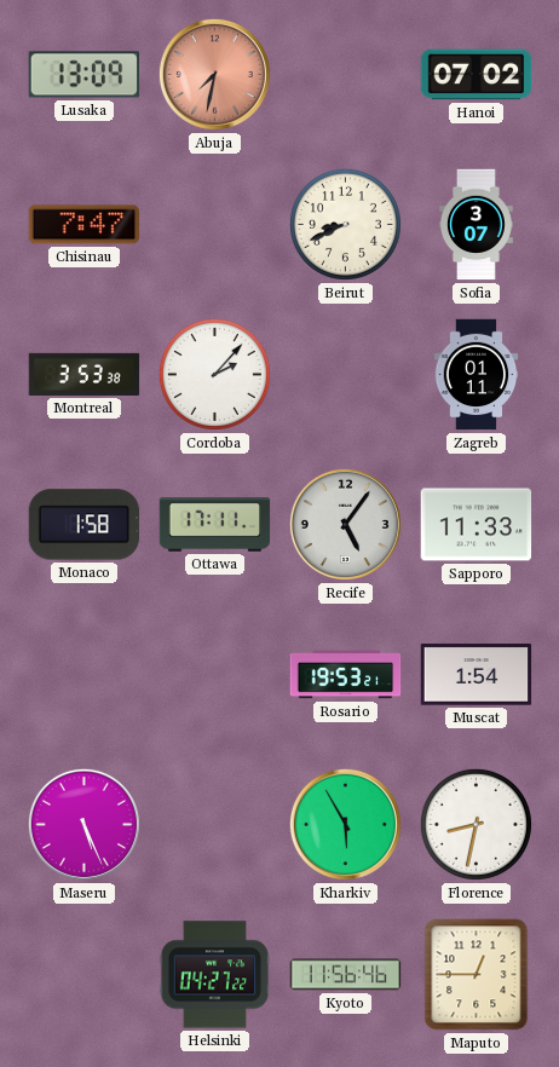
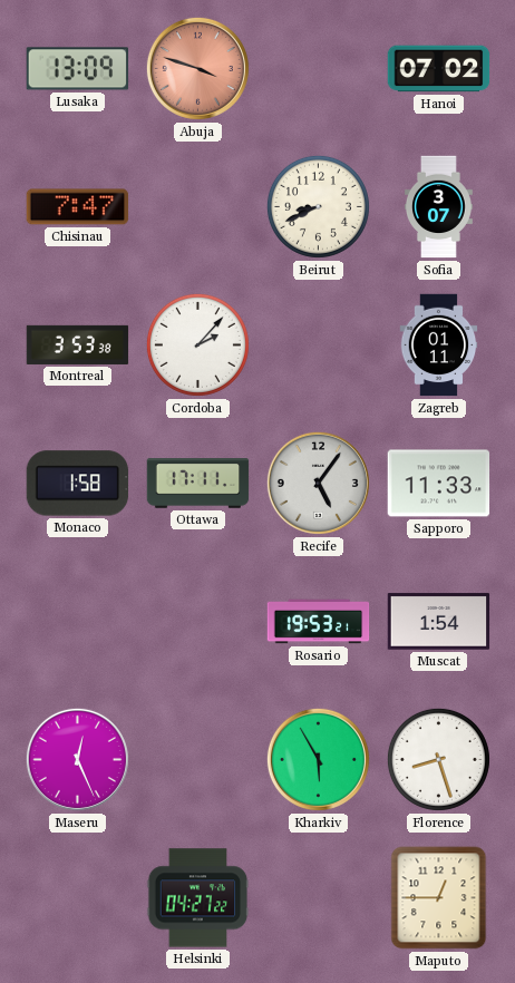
Abuja: 7:32 -> 3:48
Maseru: 5:26 -> 12:26
Florence: 8:32 -> 8:27
Kyoto: 11:56 -> none
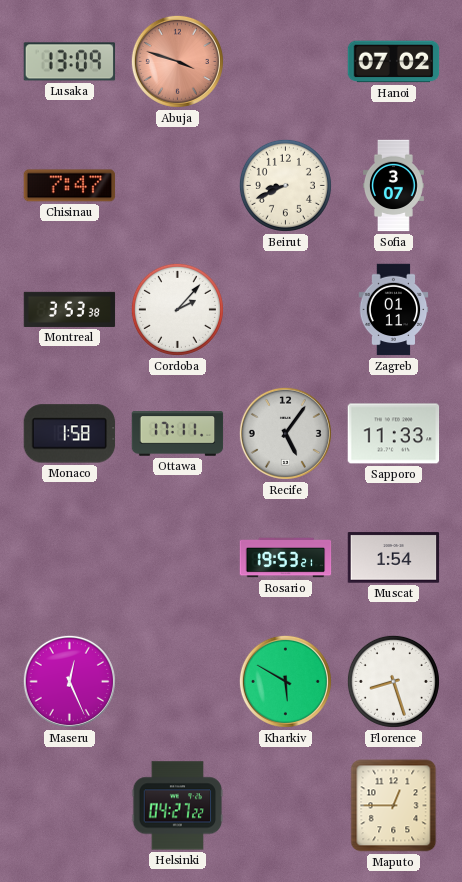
Kharkiv: 5:55 -> 5:50
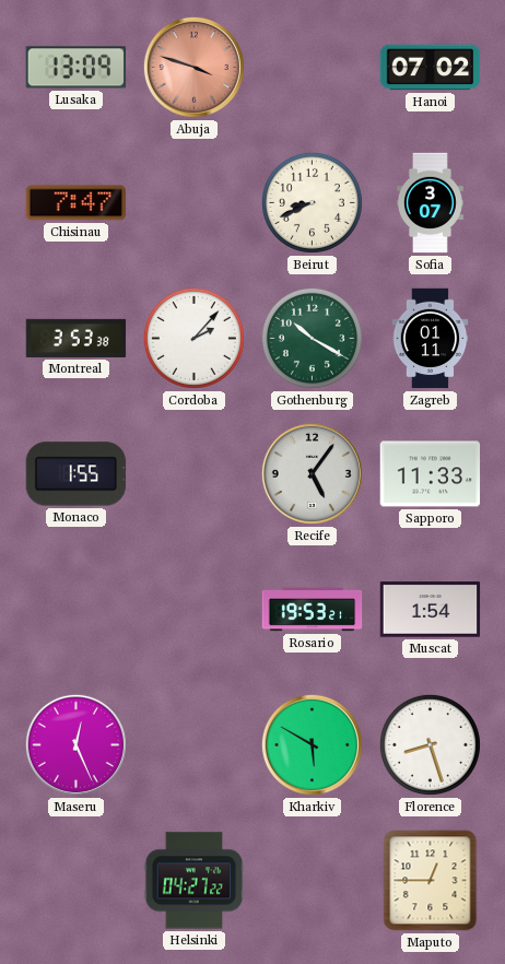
Gothenburg: none -> 10:20
Monaco: 1:58 -> 1:55
Ottawa: 17:11 -> none
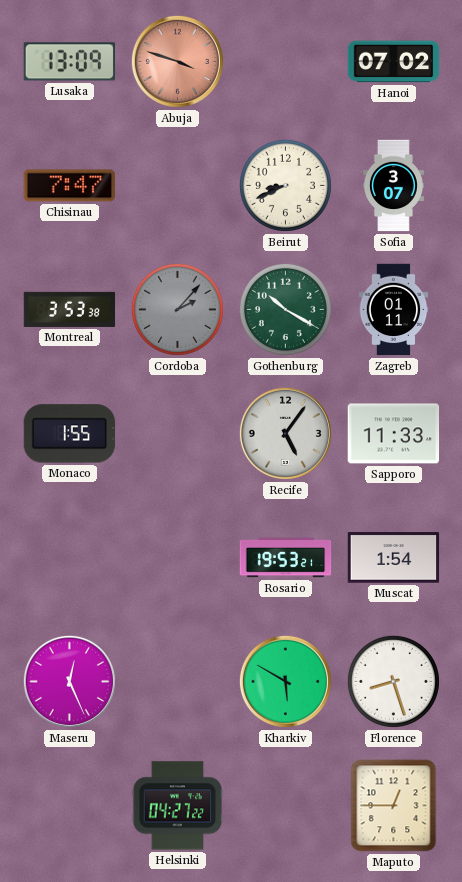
Cordoba dial: white -> grey
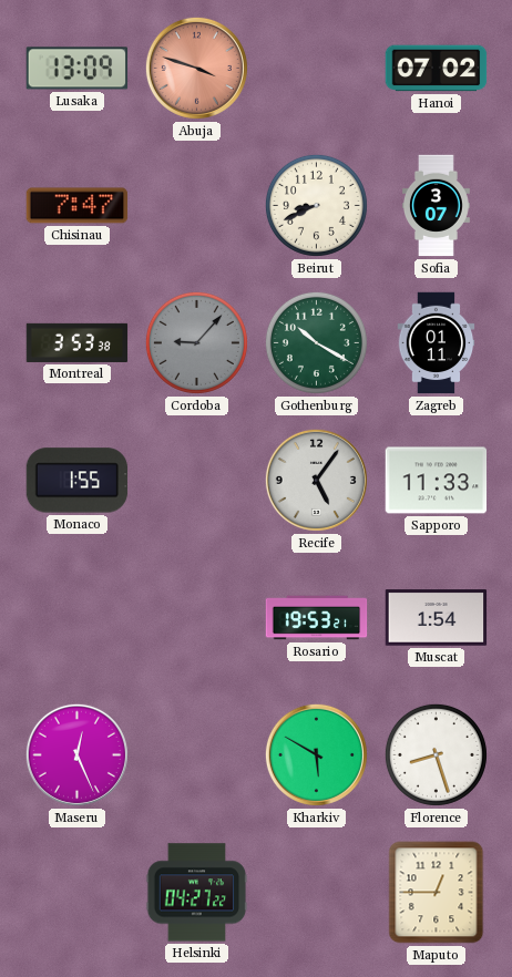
Cordoba: 2:07 -> 9:07
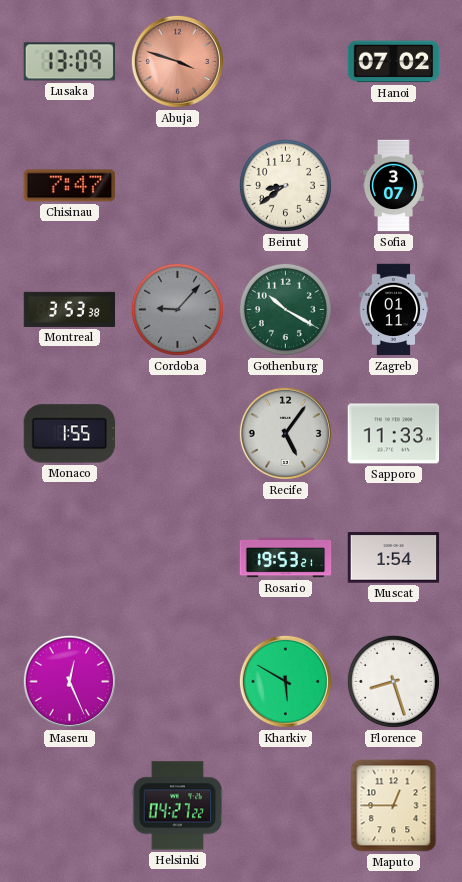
Beirut: 8:41 -> 8:39
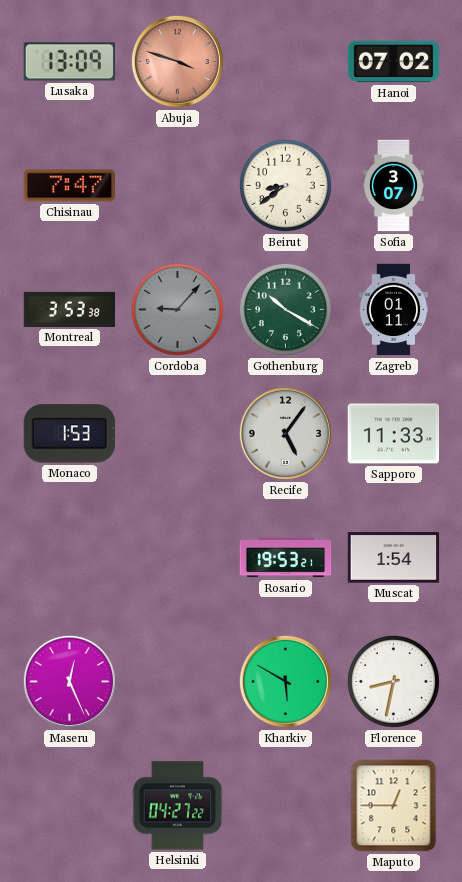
Monaco: 1:55 -> 1:53
Florence: 8:27 -> 8:32
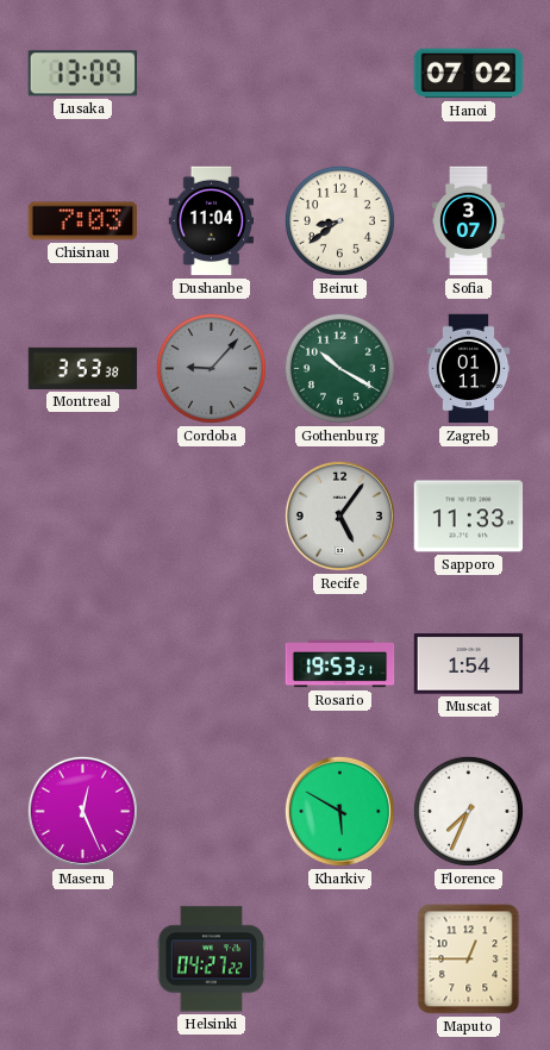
Abuja: 3:48 -> none
Chisinau: 7:47 -> 7:03
Dushanbe: none -> 11:04
Monaco: 1:53 -> none
Florence: 8:32 -> 7:34
